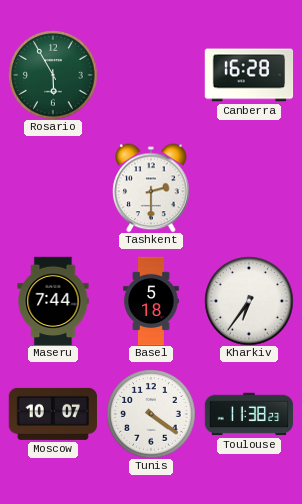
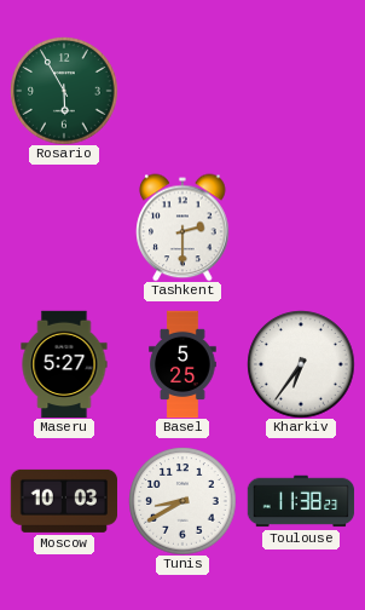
Canberra: 16:28 -> none
Maseru: 7:44 -> 5:27
Basel: 5:18 -> 5:25
Moscow: 10:07 -> 10:03
Tunis: 4:21 -> 8:40
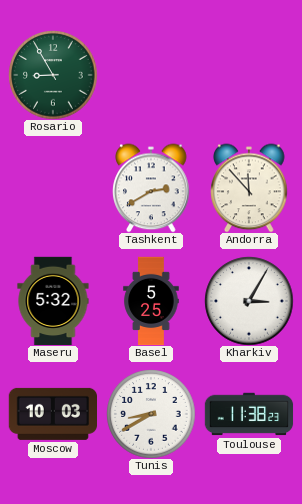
Rosario: 5:55 -> 8:55
Tashkent: 2:30 -> 2:40
Andorra: none -> 11:53
Maseru: 5:27 -> 5:32
Kharkiv: 6:36 -> 3:05
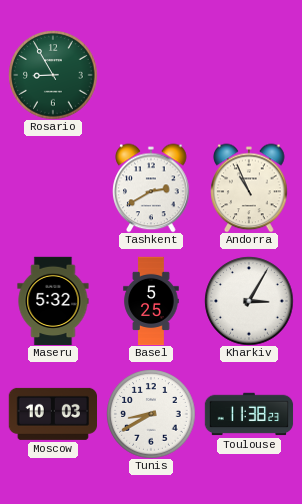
Andorra: 11:53 -> 10:56
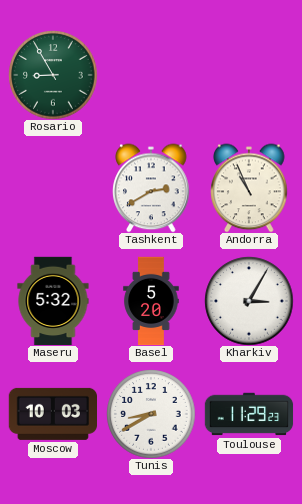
Basel: 5:25 -> 5:20
Toulouse: 11:38 -> 11:29
